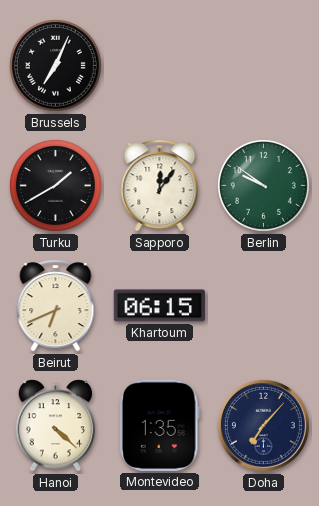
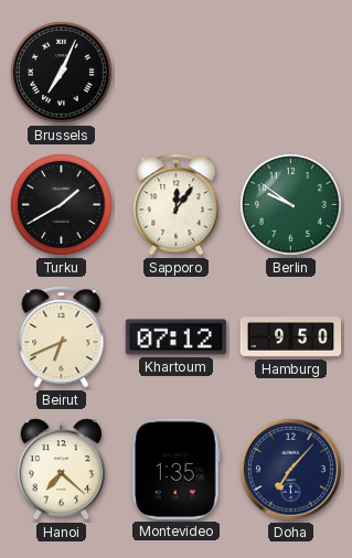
Khartoum: 06:15 -> 07:12
Hamburg: none -> 9:50
Hanoi: 4:22 -> 7:22
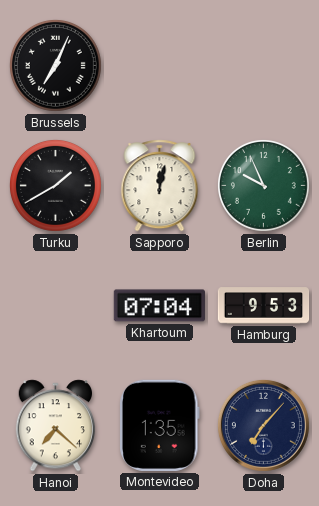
Sapporo: 12:06 -> 12:02
Berlin: 9:51 -> 9:56
Beirut: 6:41 -> none
Khartoum: 07:12 -> 07:04
Hamburg: 9:50 -> 9:53
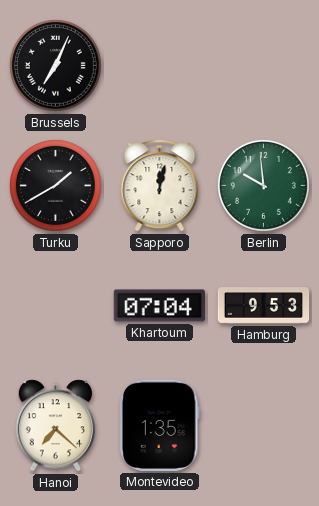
Berlin: 9:56 -> 9:59
Doha: 7:07 -> none
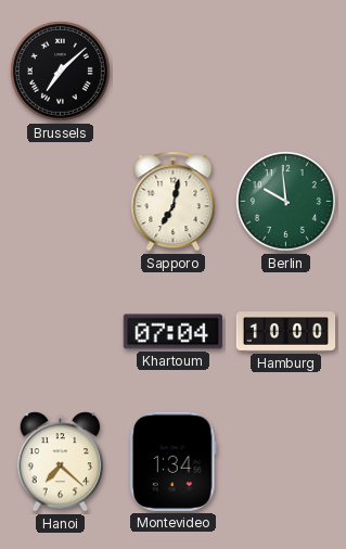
Brussels: 7:04 -> 7:08
Turku: 1:40 -> none
Sapporo: 12:02 -> 7:02
Hamburg: 9:53 -> 10:00
Montevideo: 1:35 -> 1:34
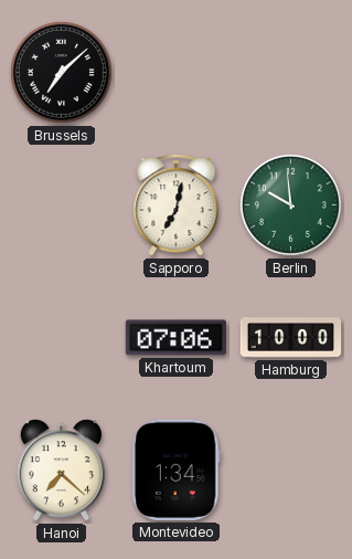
Khartoum: 07:04 -> 07:06
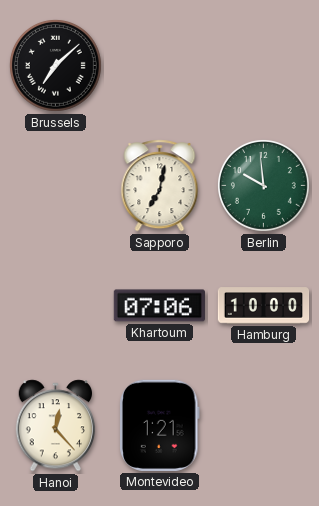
Hanoi: 7:22 -> 12:23
Montevideo: 1:34 -> 1:21
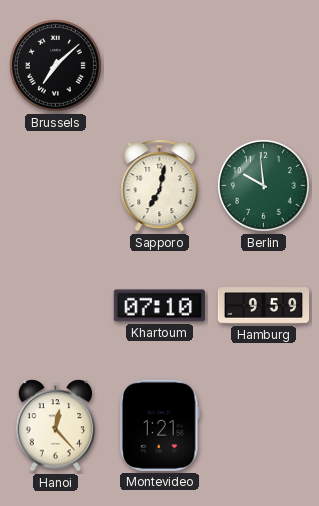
Khartoum: 07:06 -> 07:10
Hamburg: 10:00 -> 9:59
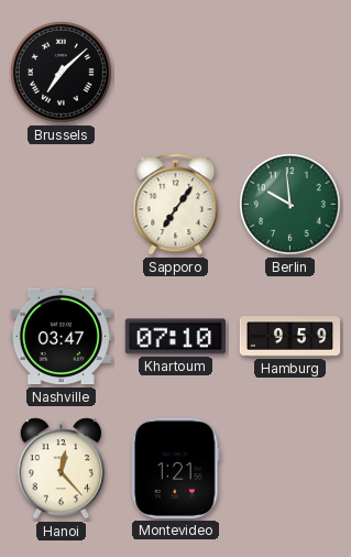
Sapporo: 7:02 -> 7:06
Nashville: none -> 03:47
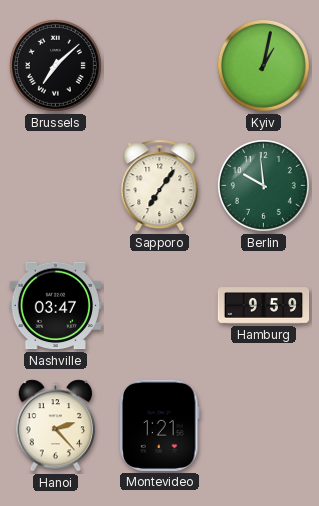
Kyiv: none -> 1:02
Khartoum: 07:10 -> none
Hanoi: 12:23 -> 2:23
